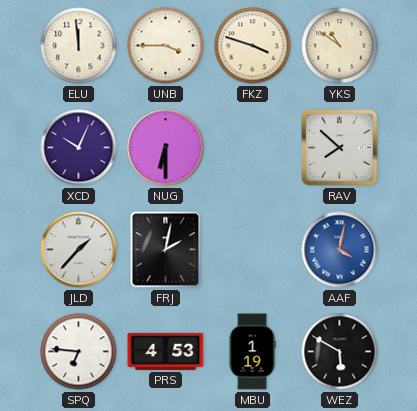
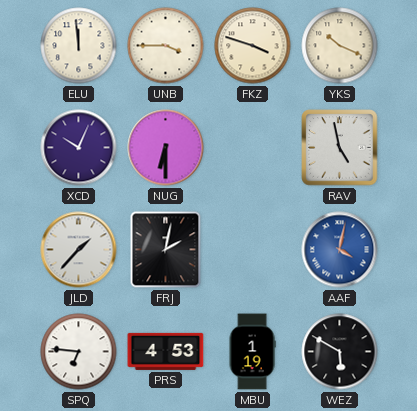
YKS: 10:51 -> 10:19
RAV: 7:52 -> 4:58
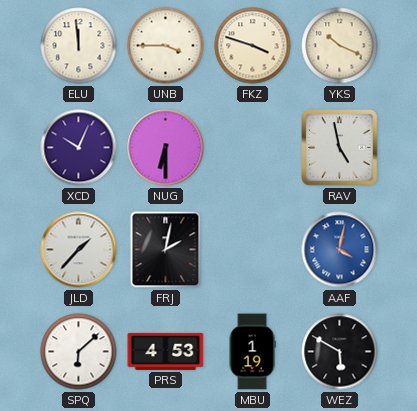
SPQ: 6:46 -> 6:08
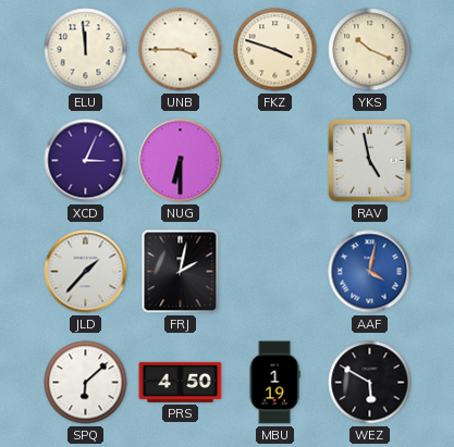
XCD: 10:04 -> 3:04
PRS: 4:53 -> 4:50
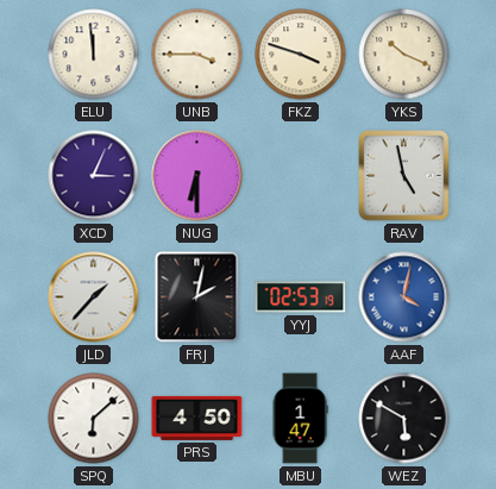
YYJ: none -> 02:53
MBU: 1:19 -> 1:47
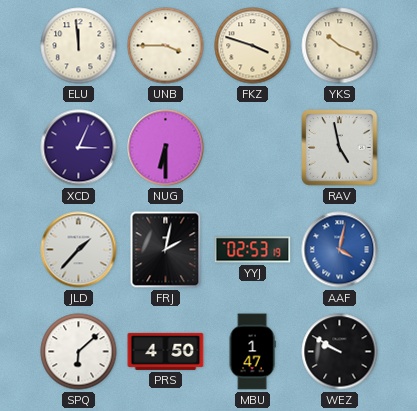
WEZ: 5:50 -> 9:50
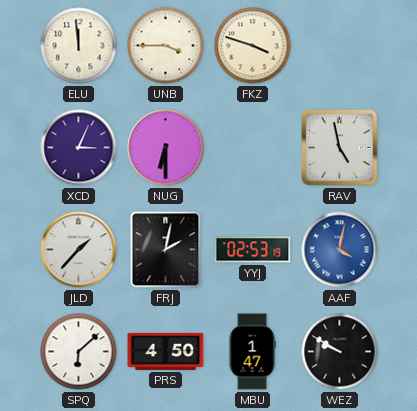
YKS: 10:19 -> none
